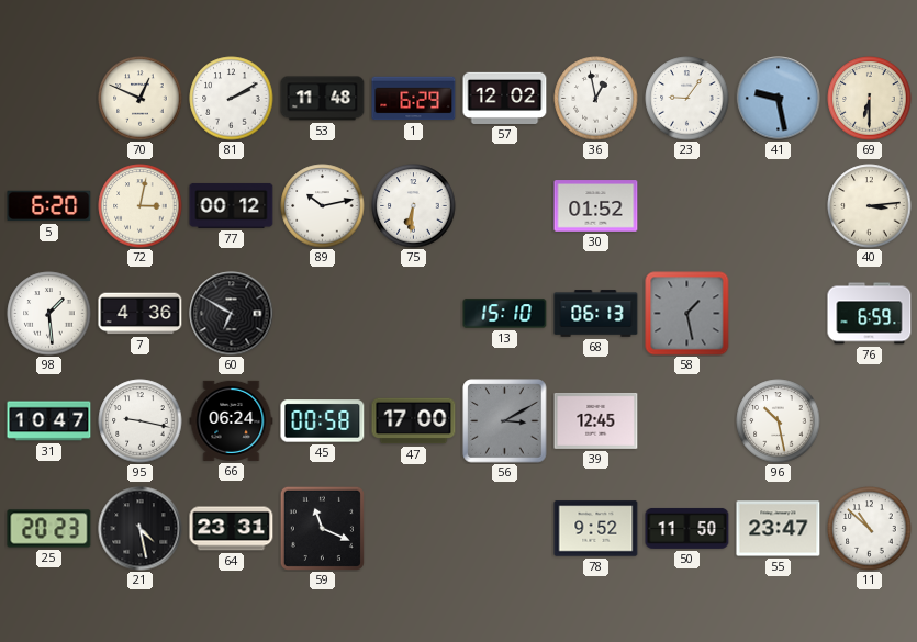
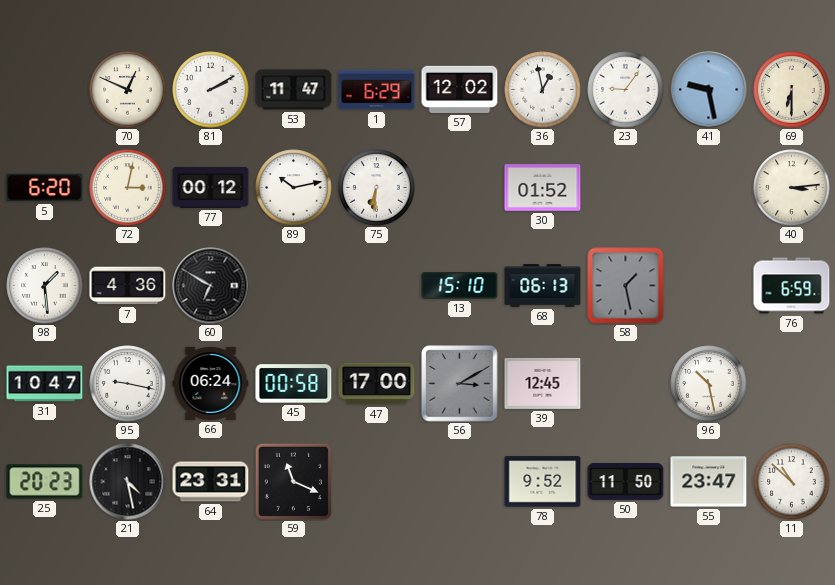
53: 11:48 -> 11:47
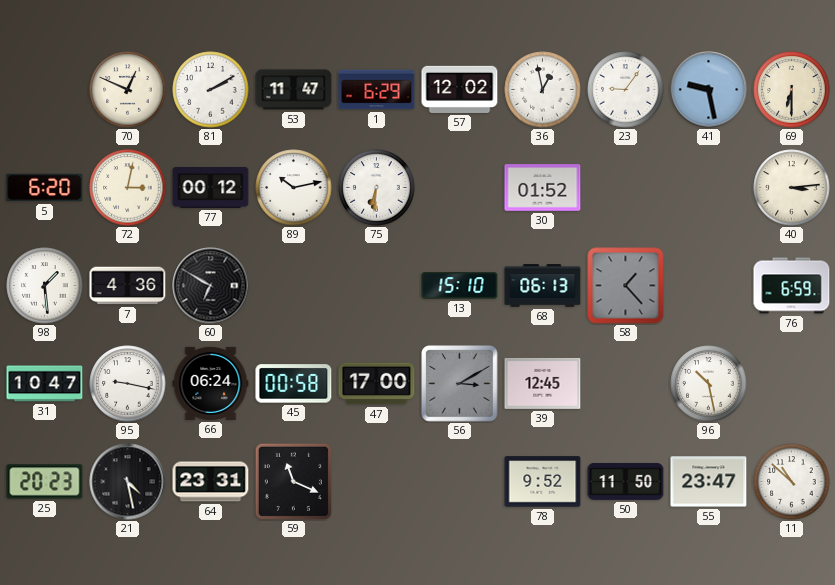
58: 1:28 -> 1:23
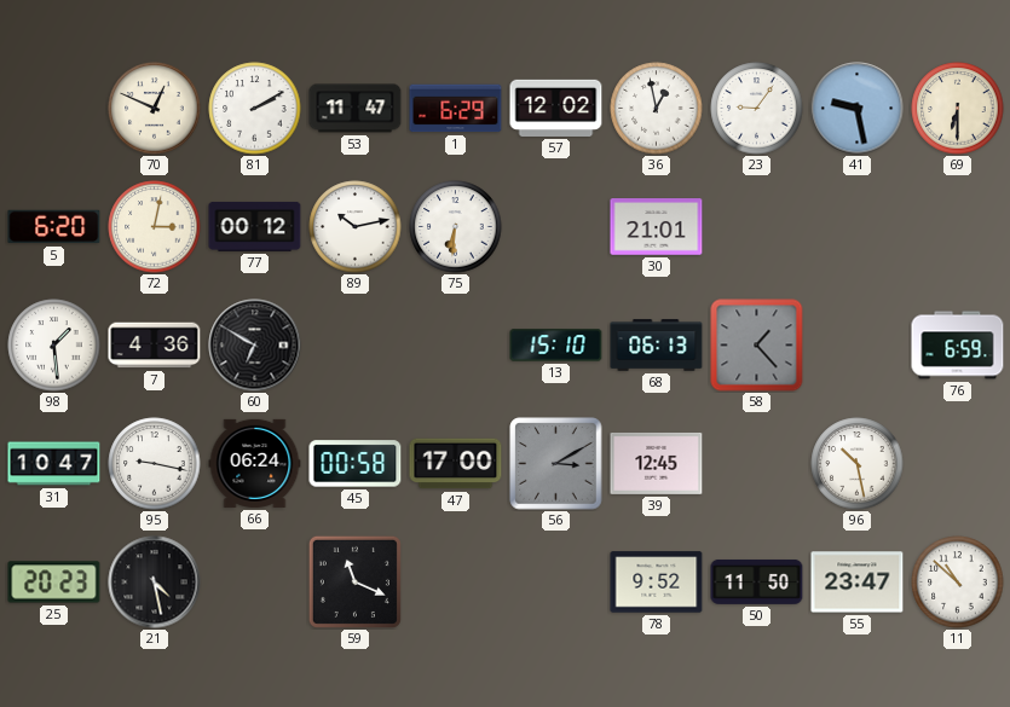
30: 01:52 -> 21:01
40: 3:14 -> none
64: 23:31 -> none
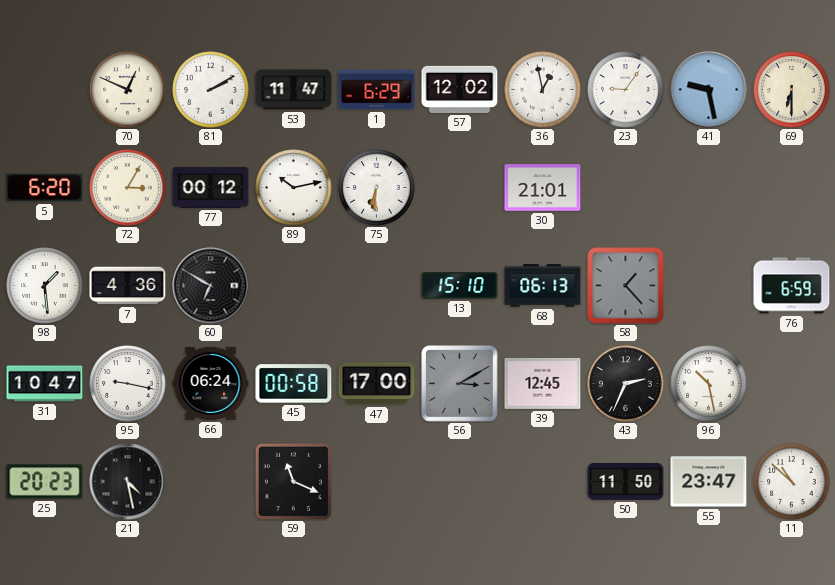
72: 3:02 -> 3:05
43: none -> 2:34
78: 9:52 -> none
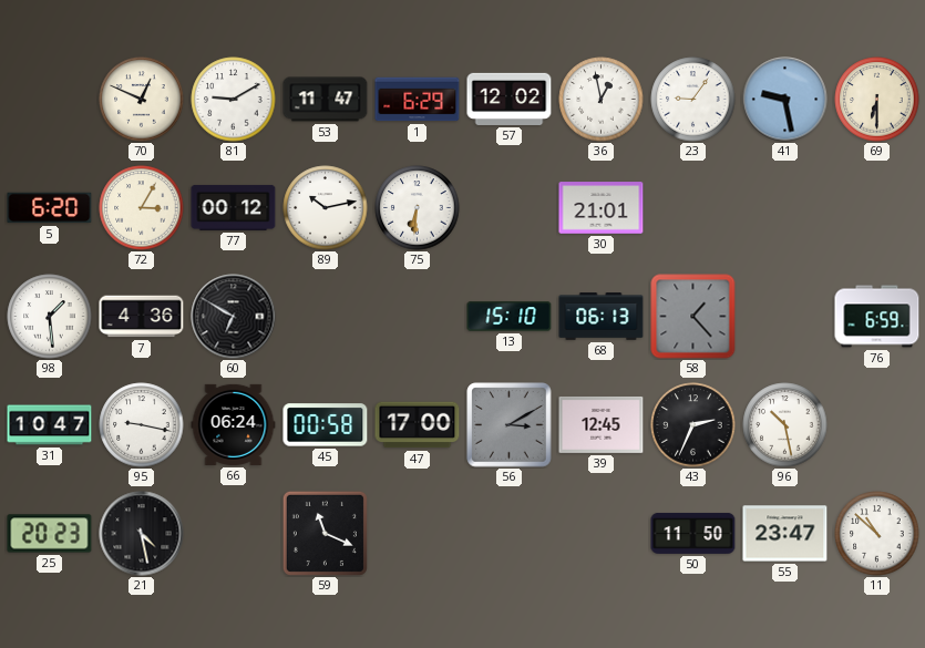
81: 2:10 -> 9:10
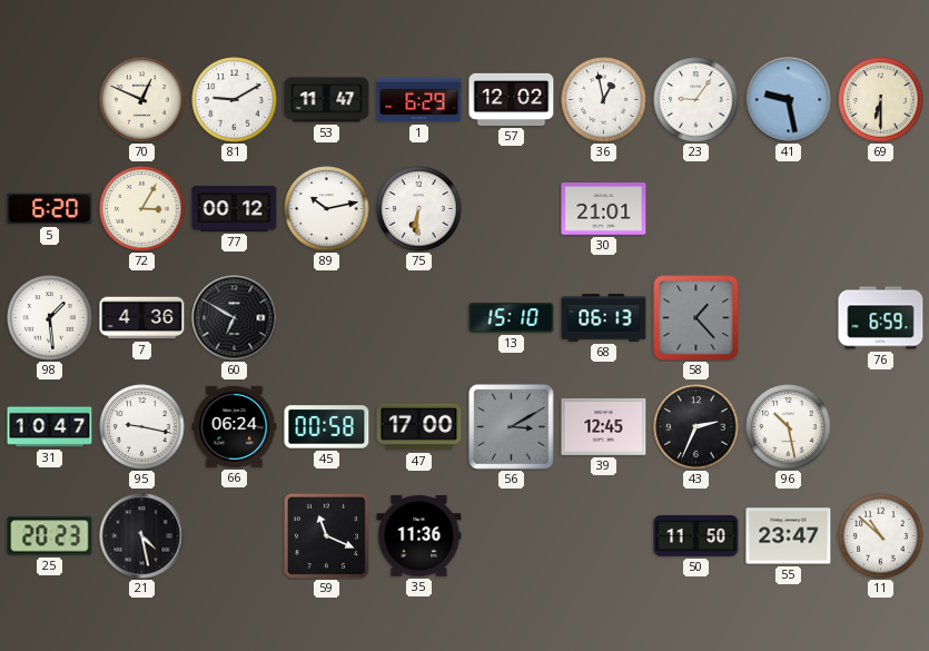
35: none -> 11:36
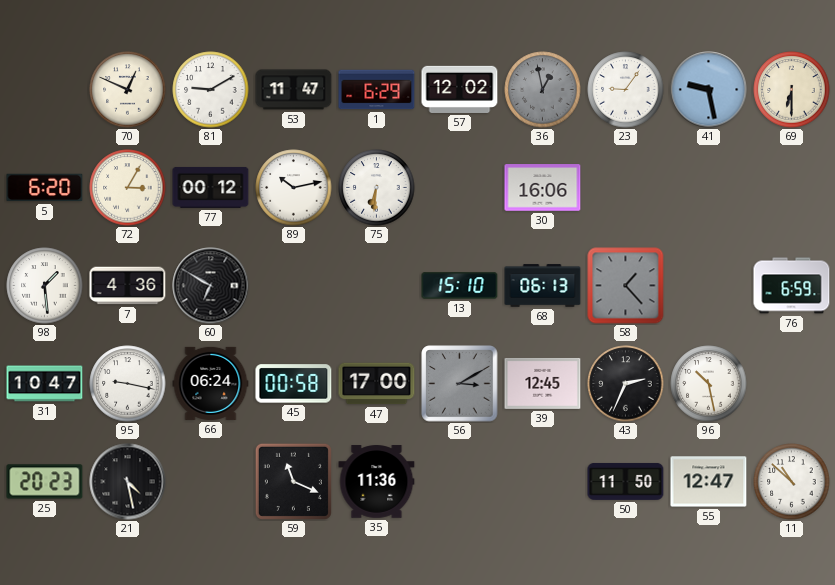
36 dial: white -> grey
30: 21:01 -> 16:06
55: 23:47 -> 12:47
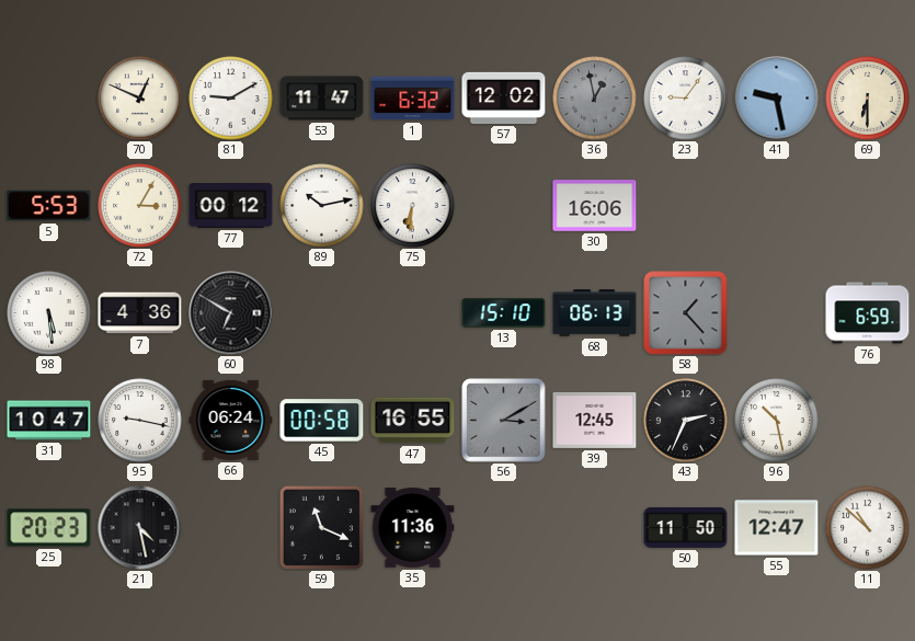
1: 6:29 -> 6:32
5: 6:20 -> 5:53
98: 1:29 -> 5:29
47: 17:00 -> 16:55
